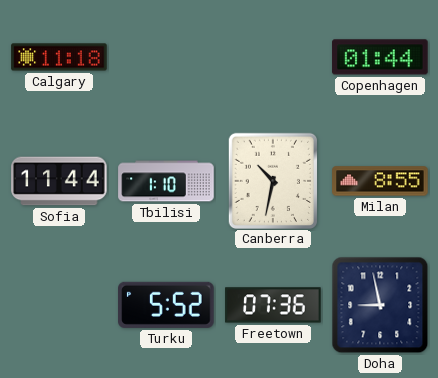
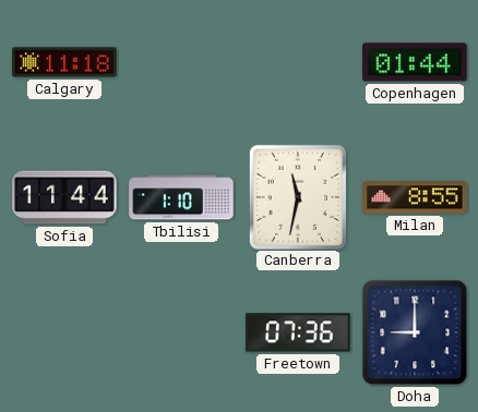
Canberra: 10:32 -> 11:32
Turku: 5:52 -> none
Doha: 8:58 -> 9:00
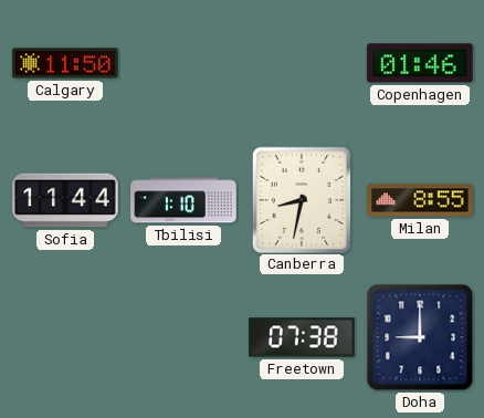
Calgary: 11:18 -> 11:50
Copenhagen: 01:44 -> 01:46
Canberra: 11:32 -> 8:32
Freetown: 07:36 -> 07:38
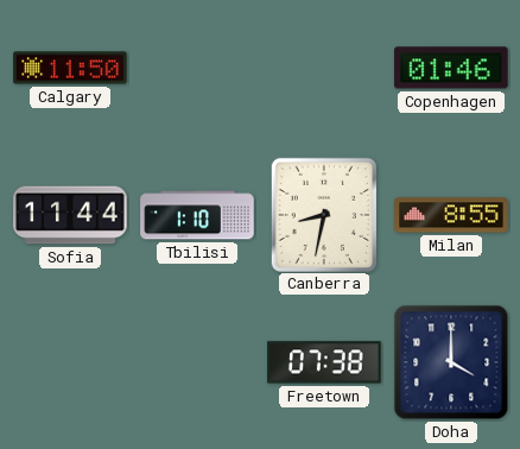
Doha: 9:00 -> 4:00
